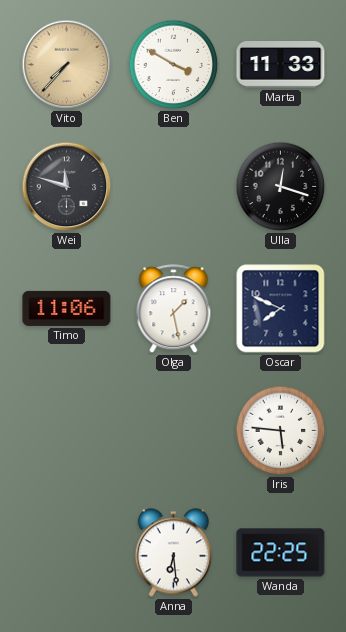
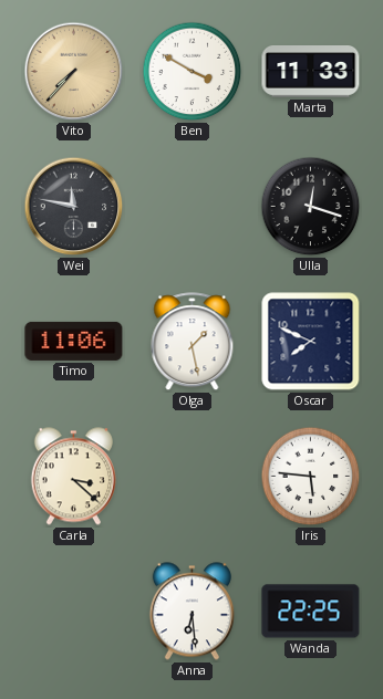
Wei: 11:48 -> 11:47
Carla: none -> 3:22
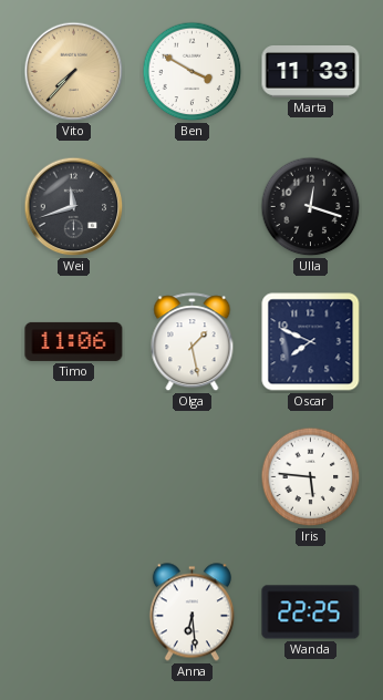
Wei: 11:47 -> 11:42
Carla: 3:22 -> none
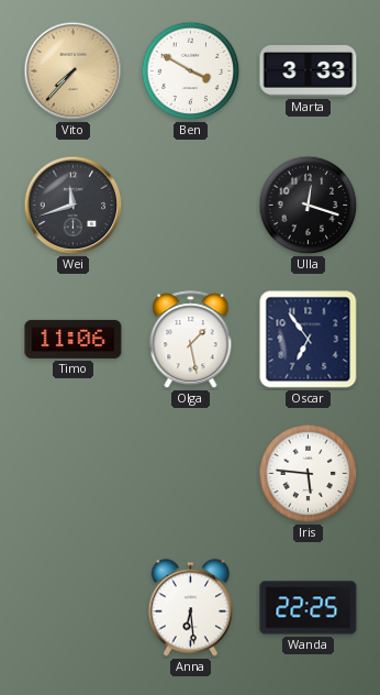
Marta: 11:33 -> 3:33
Oscar: 7:49 -> 6:54
